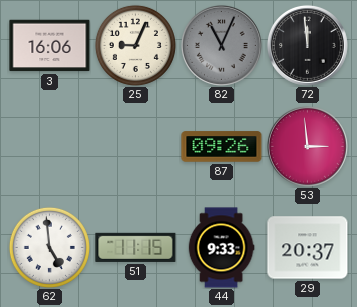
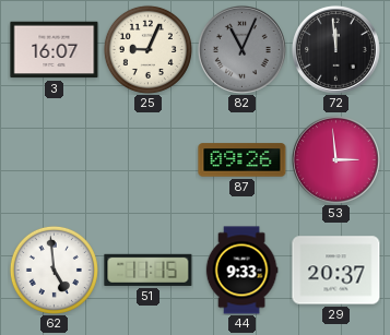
3: 16:06 -> 16:07
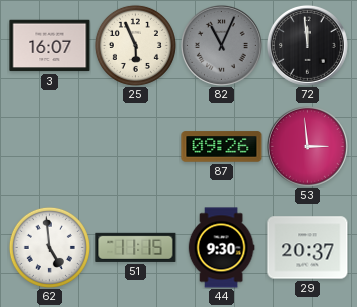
25: 9:04 -> 5:56
44: 9:33 -> 9:30
